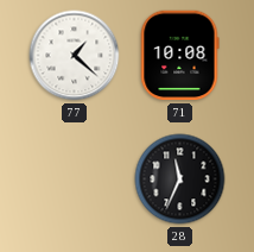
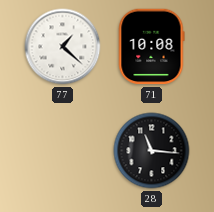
28: 11:34 -> 11:16
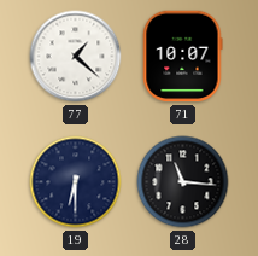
71: 10:08 -> 10:07
19: none -> 6:30
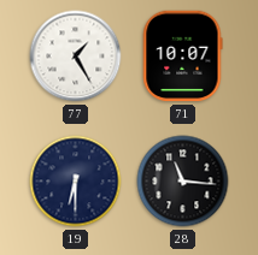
77: 1:22 -> 1:25
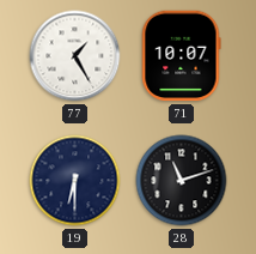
28: 11:16 -> 11:12
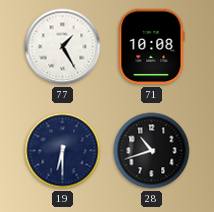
71: 10:07 -> 10:08
28: 11:12 -> 10:42
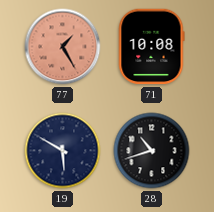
77 dial: white -> salmon
19: 6:30 -> 5:50
